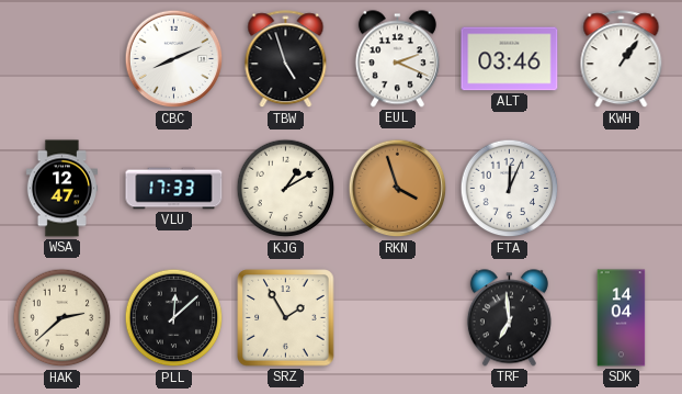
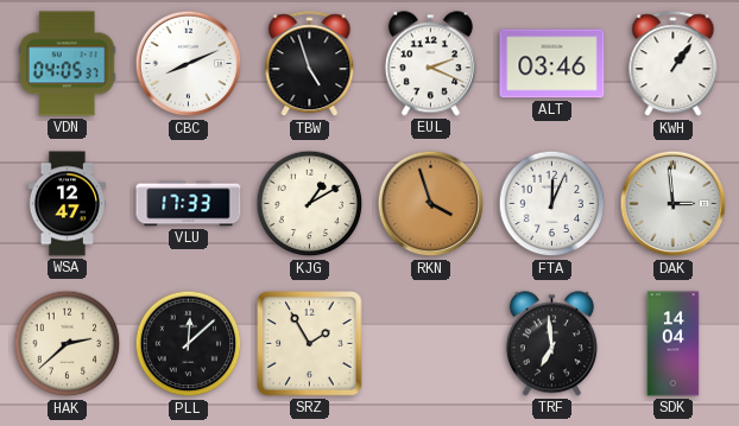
VDN: none -> 04:05
DAK: none -> 2:59
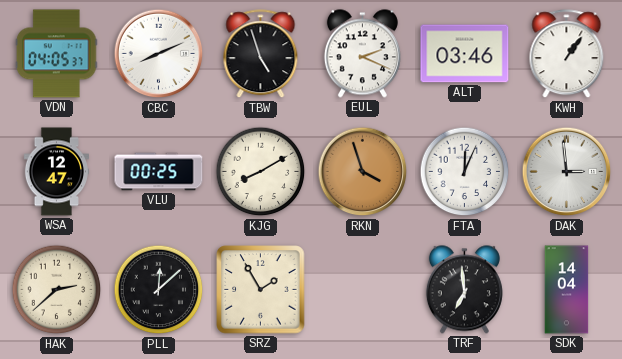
VLU: 17:33 -> 00:25
KJG: 1:10 -> 8:10
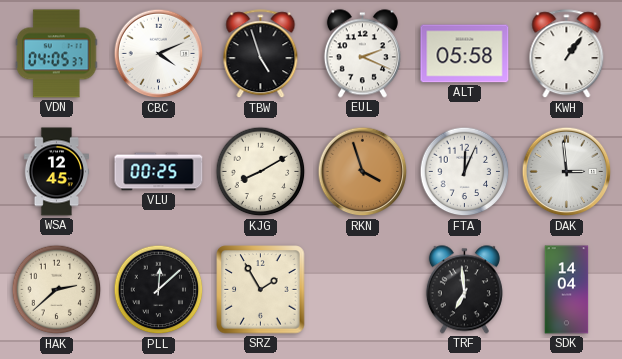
CBC: 8:11 -> 4:11
ALT: 03:46 -> 05:58
WSA: 12:47 -> 12:45
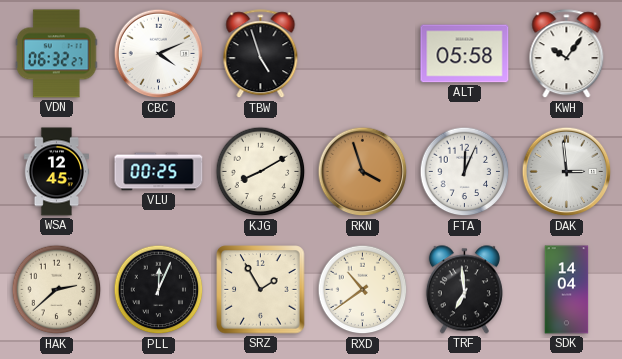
VDN: 04:05 -> 06:32
EUL: 2:19 -> none
KWH: 1:06 -> 10:06
PLL: 12:08 -> 12:04
RXD: none -> 10:39
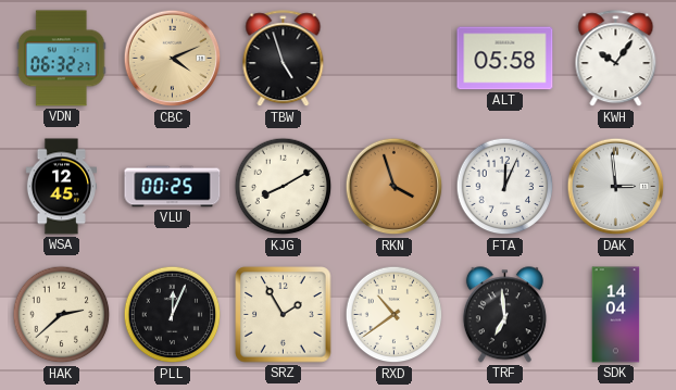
CBC dial: white -> champagne
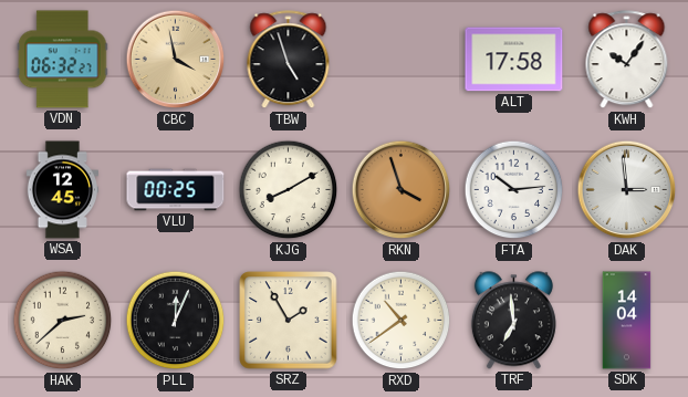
CBC: 4:11 -> 3:58
ALT: 05:58 -> 17:58
FTA: 12:04 -> 10:14
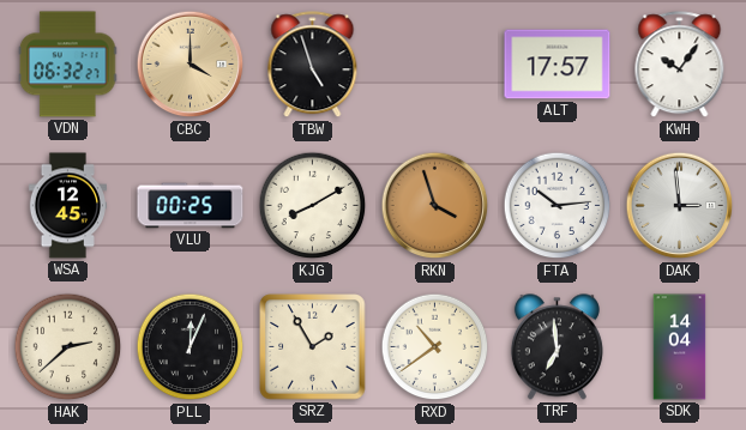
CBC: 3:58 -> 4:00
ALT: 17:58 -> 17:57
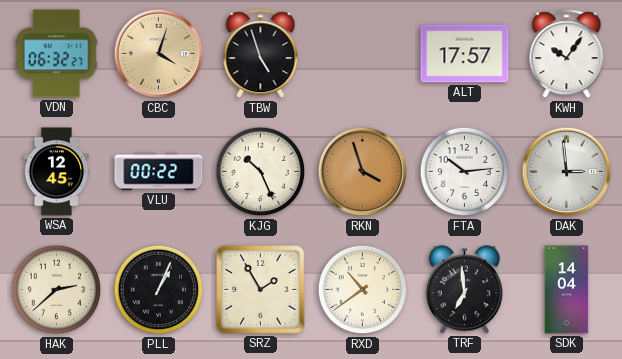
CBC: 4:00 -> 4:03
VLU: 00:25 -> 00:22
KJG: 8:10 -> 10:26
PLL: 12:04 -> 1:04
